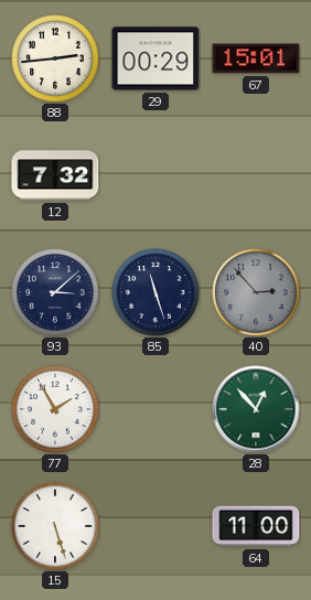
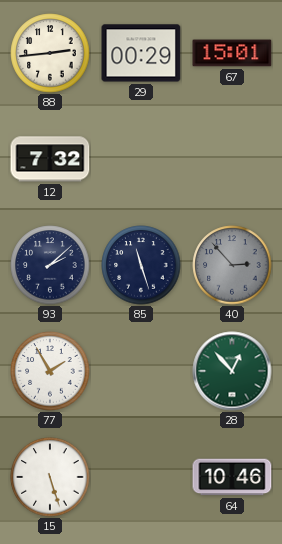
93: 3:08 -> 2:08
64: 11:00 -> 10:46
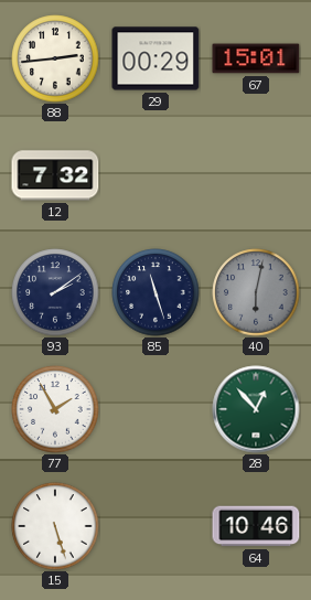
93: 2:08 -> 2:09
40: 2:53 -> 6:02
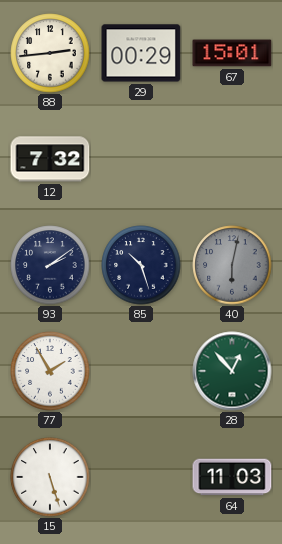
85: 11:27 -> 10:27
64: 10:46 -> 11:03
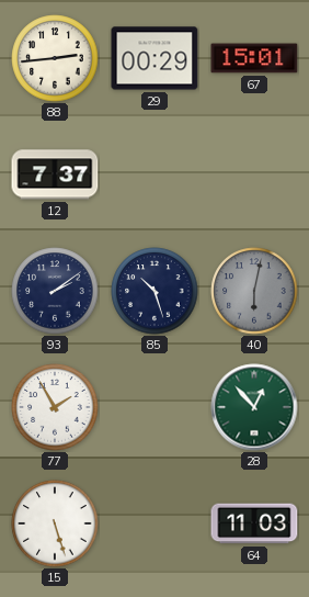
12: 7:32 -> 7:37
